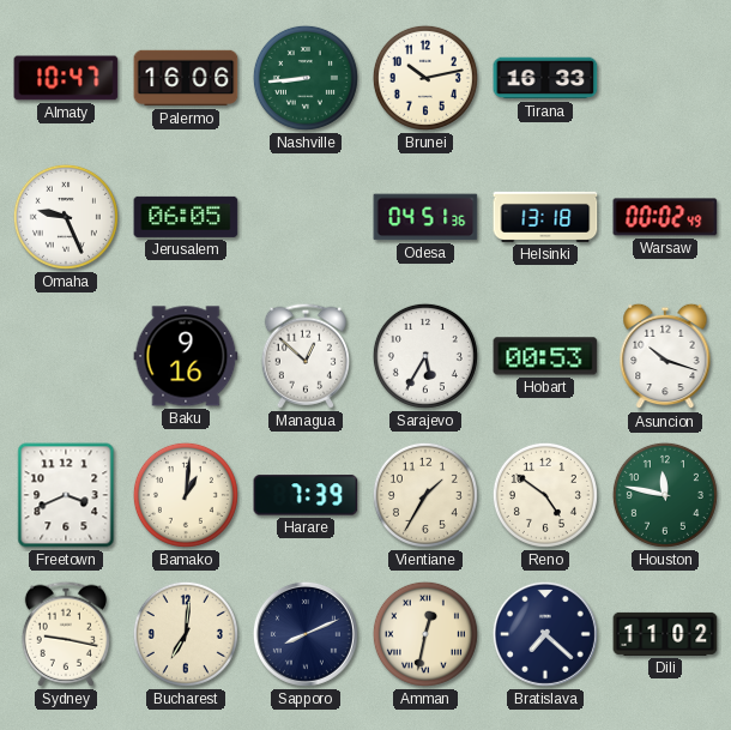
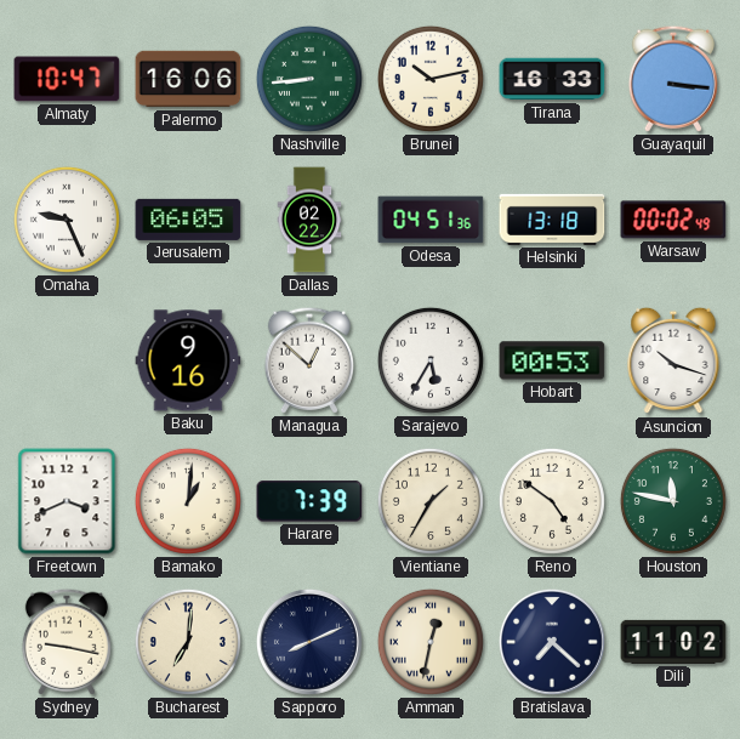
Guayaquil: none -> 3:16
Dallas: none -> 02:22
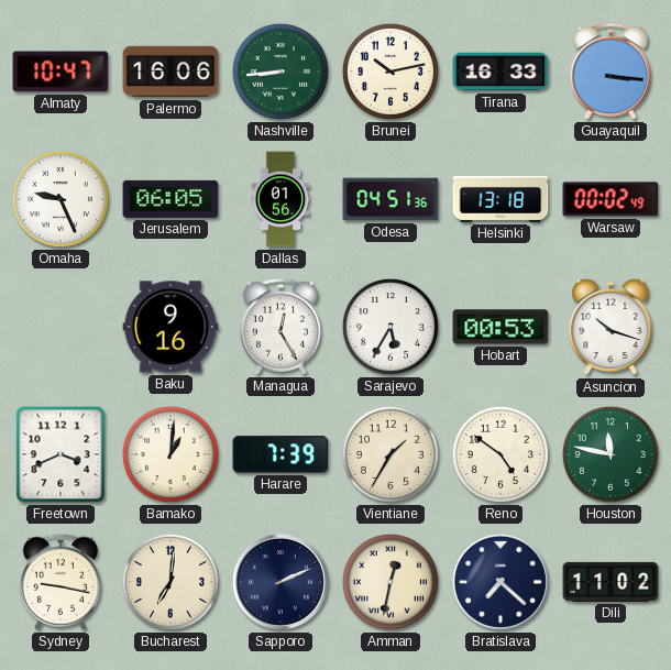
Dallas: 02:22 -> 01:56
Managua: 12:52 -> 12:25
Sapporo: 8:11 -> 2:11
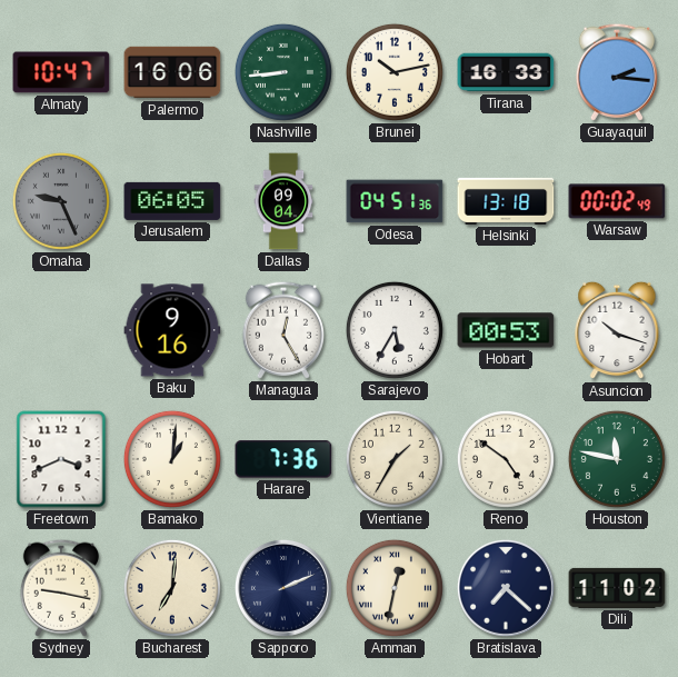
Guayaquil: 3:16 -> 2:16
Omaha dial: white -> grey
Dallas: 01:56 -> 09:04
Harare: 7:39 -> 7:36
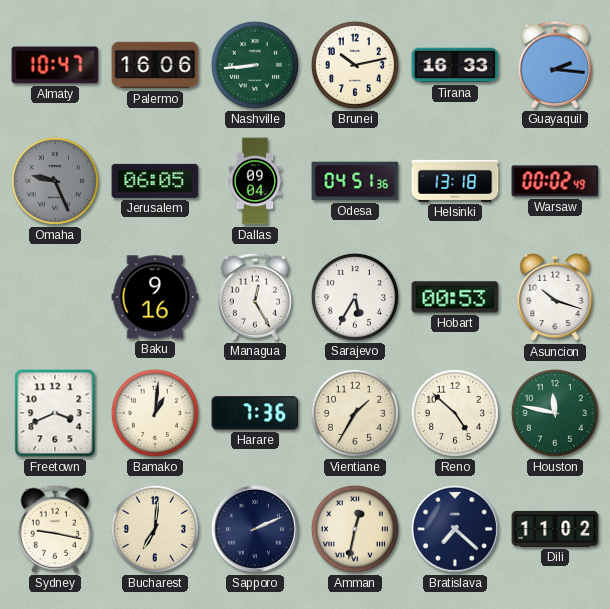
Reno: 4:51 -> 4:52
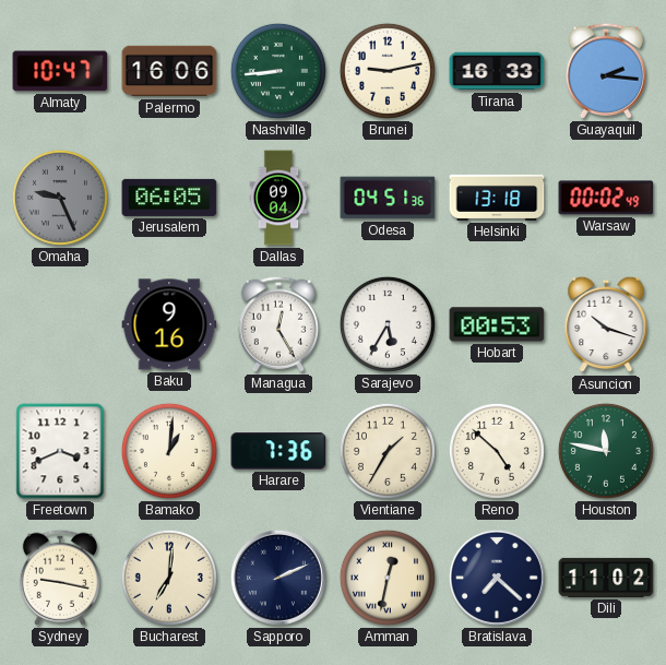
Brunei: 10:13 -> 9:13
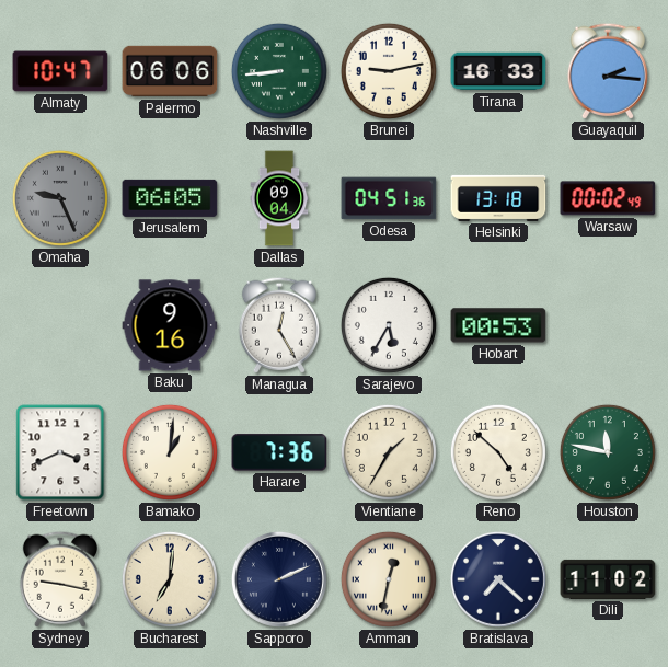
Palermo: 16:06 -> 06:06
Asuncion: 10:18 -> none
